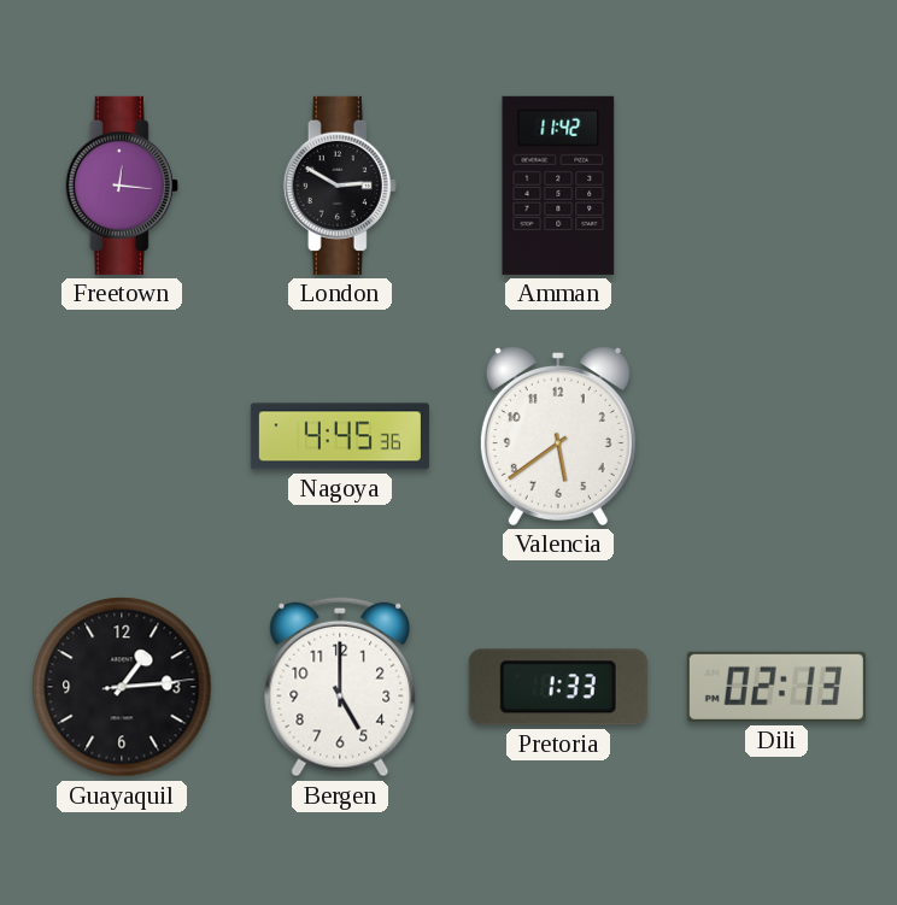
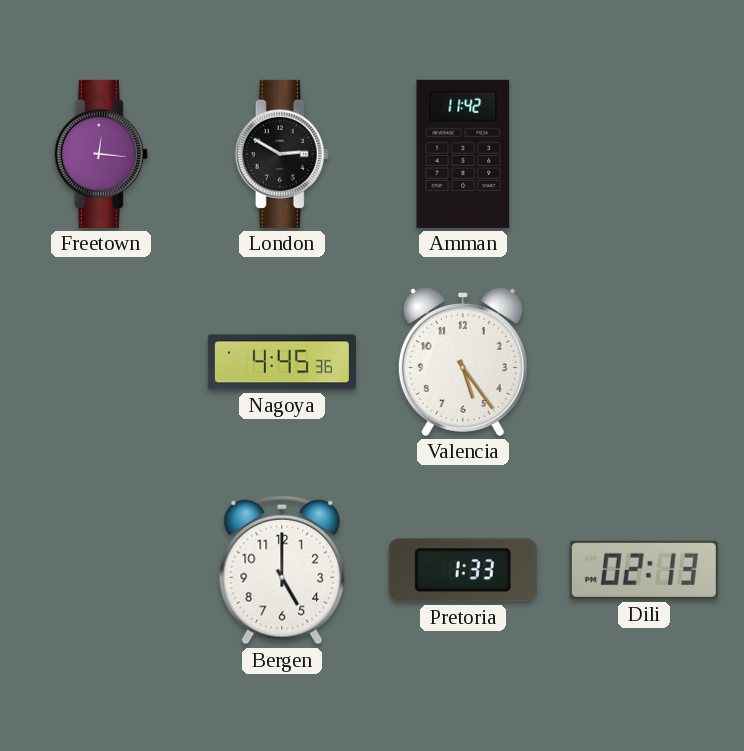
Valencia: 5:39 -> 5:24
Guayaquil: 1:14 -> none
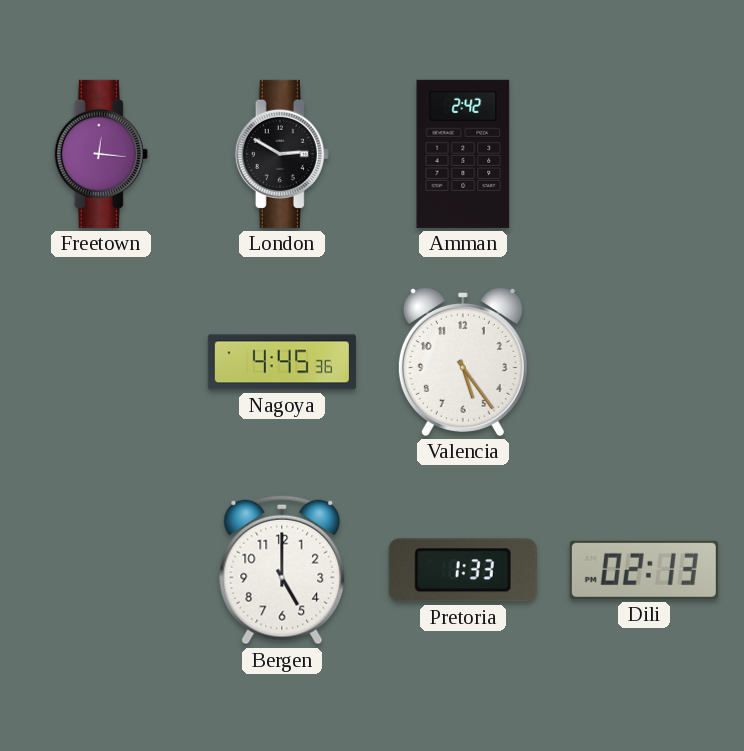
Amman: 11:42 -> 2:42
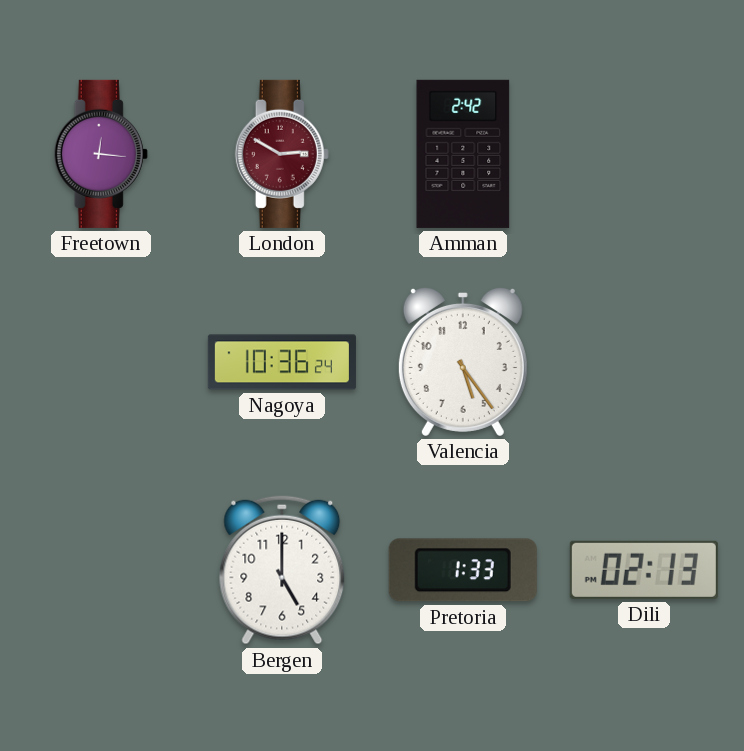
London dial: black -> burgundy
Nagoya: 4:45 -> 10:36
